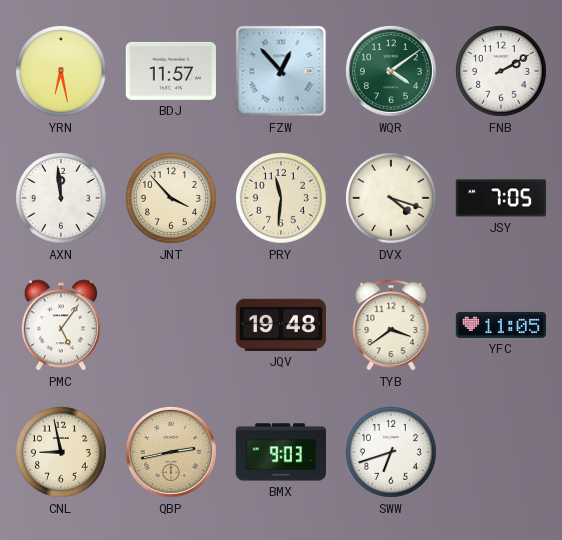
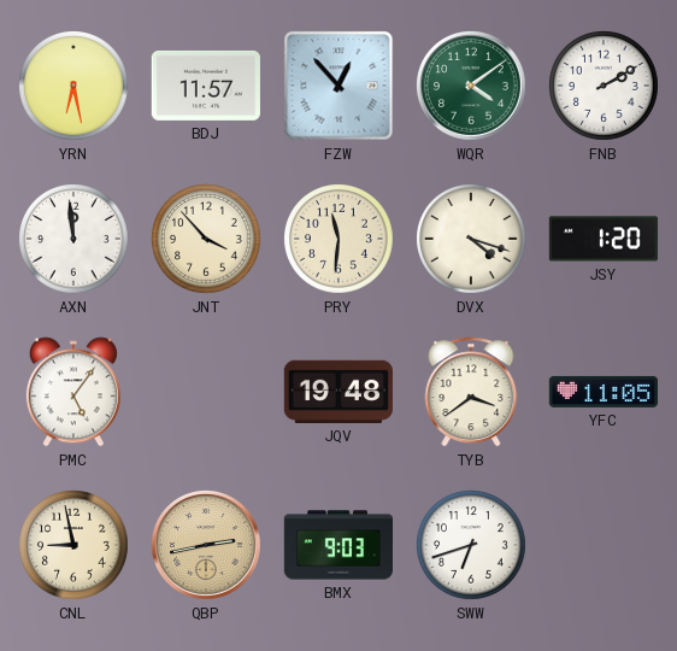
JSY: 7:05 -> 1:20
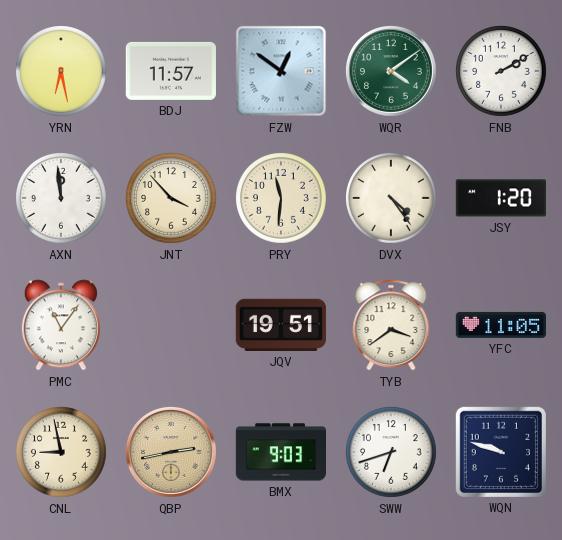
FZW: 12:53 -> 12:51
DVX: 4:18 -> 4:24
PMC: 5:06 -> 11:06
JQV: 19:48 -> 19:51
WQN: none -> 9:48
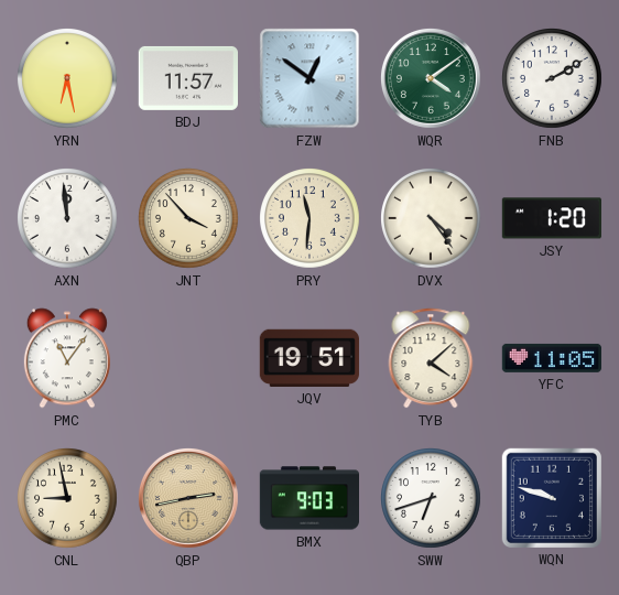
TYB: 3:39 -> 4:08
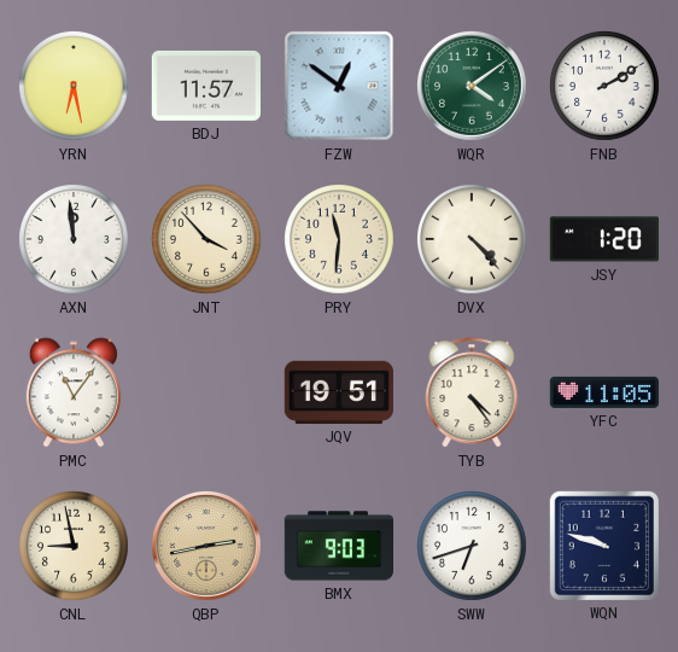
DVX: 4:24 -> 4:23
TYB: 4:08 -> 4:24
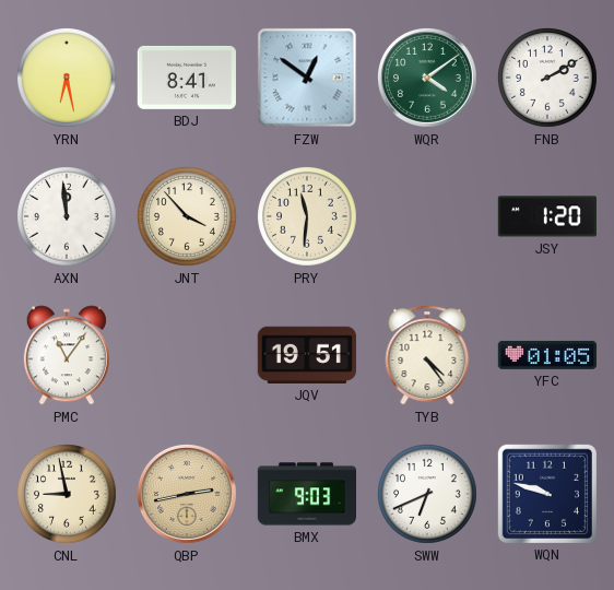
BDJ: 11:57 -> 8:41
DVX: 4:23 -> none
YFC: 11:05 -> 01:05
SWW: 6:42 -> 6:41
